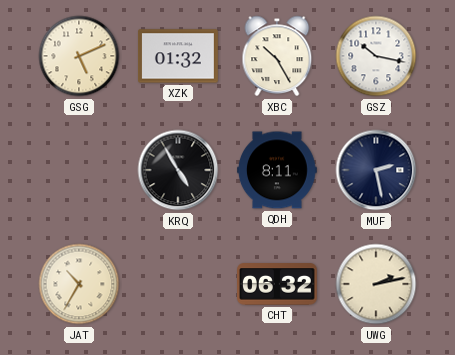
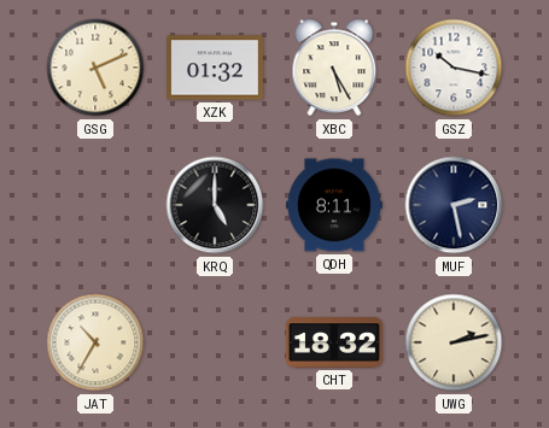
XBC: 10:25 -> 5:25
KRQ: 4:55 -> 5:00
CHT: 06:32 -> 18:32
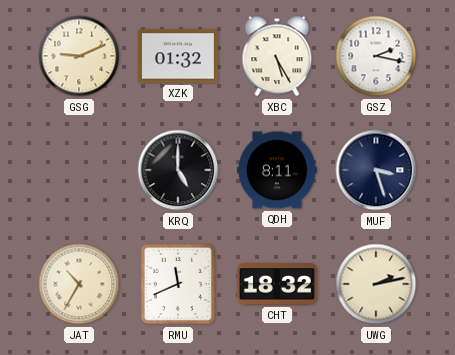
GSG: 5:11 -> 9:11
GSZ: 10:17 -> 2:17
MUF: 2:28 -> 3:27
RMU: none -> 11:41
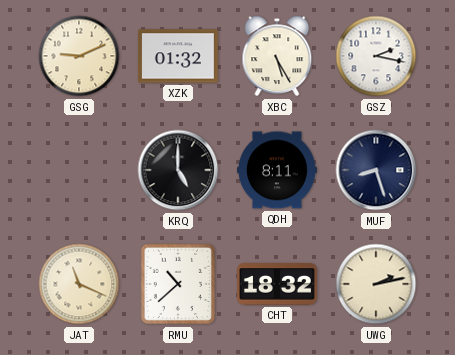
MUF: 3:27 -> 8:27
JAT: 10:35 -> 11:19
RMU: 11:41 -> 10:38
